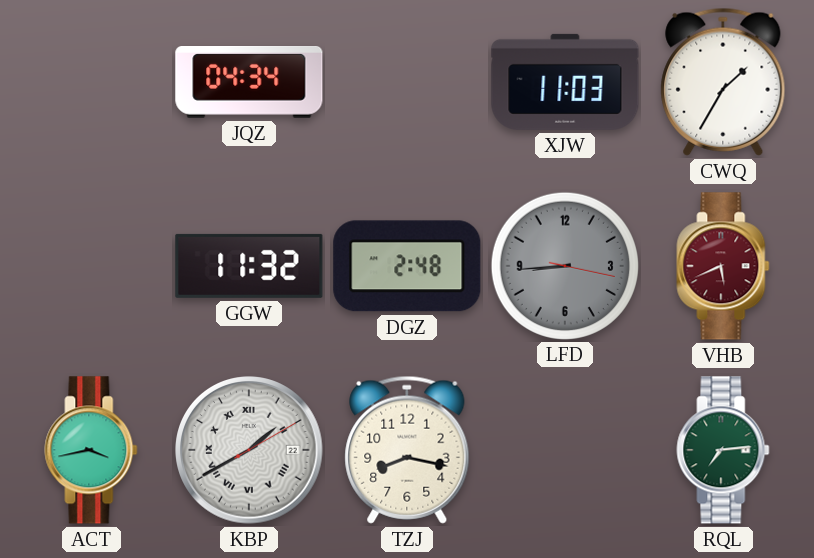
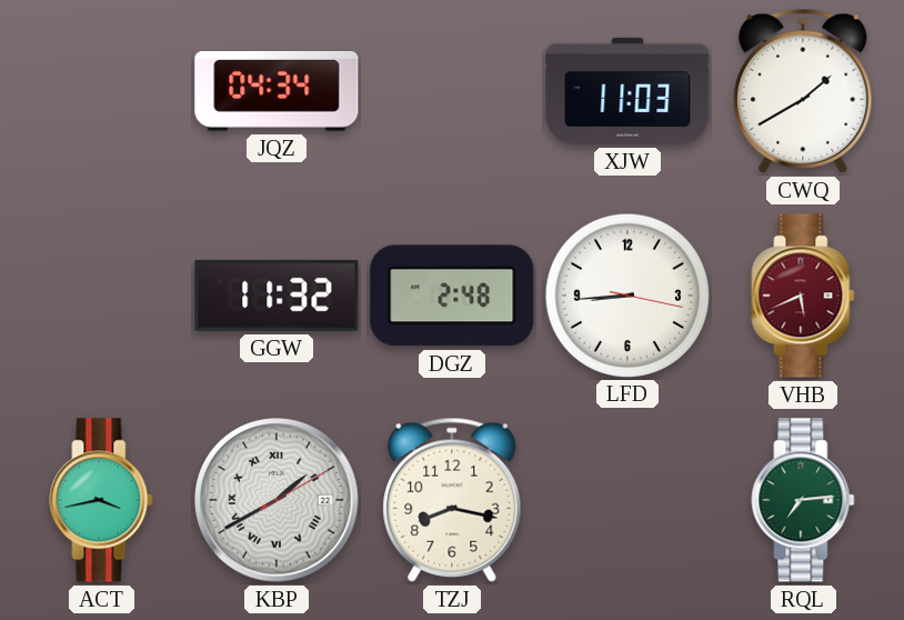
CWQ: 1:35 -> 1:40
LFD dial: grey -> white
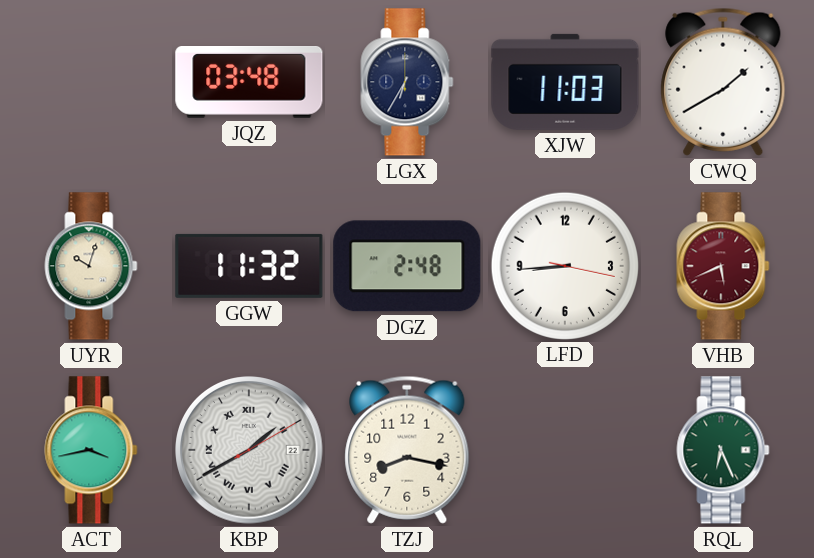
JQZ: 04:34 -> 03:48
LGX: none -> 6:35
UYR: none -> 10:03
RQL: 7:14 -> 6:26
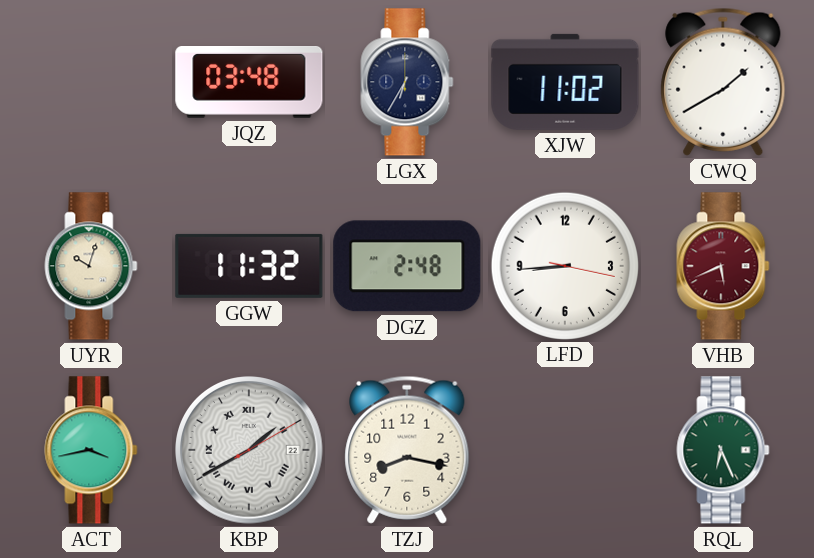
XJW: 11:03 -> 11:02
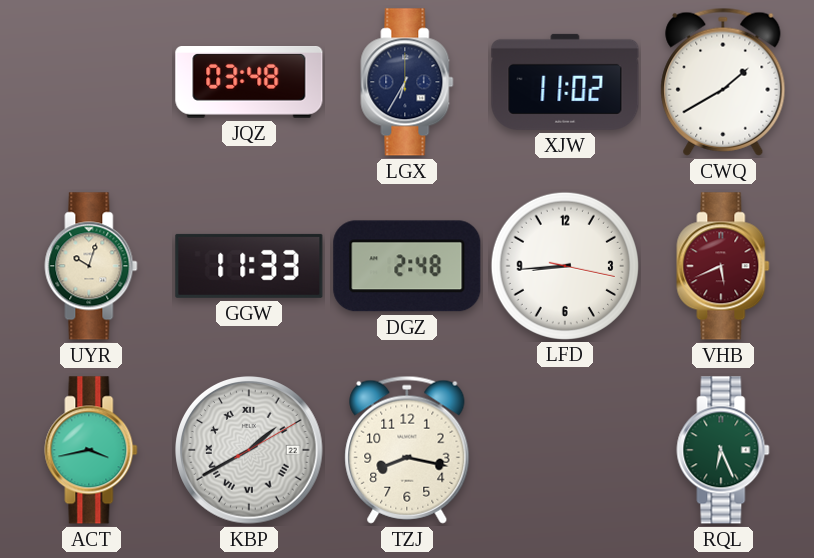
GGW: 11:32 -> 11:33
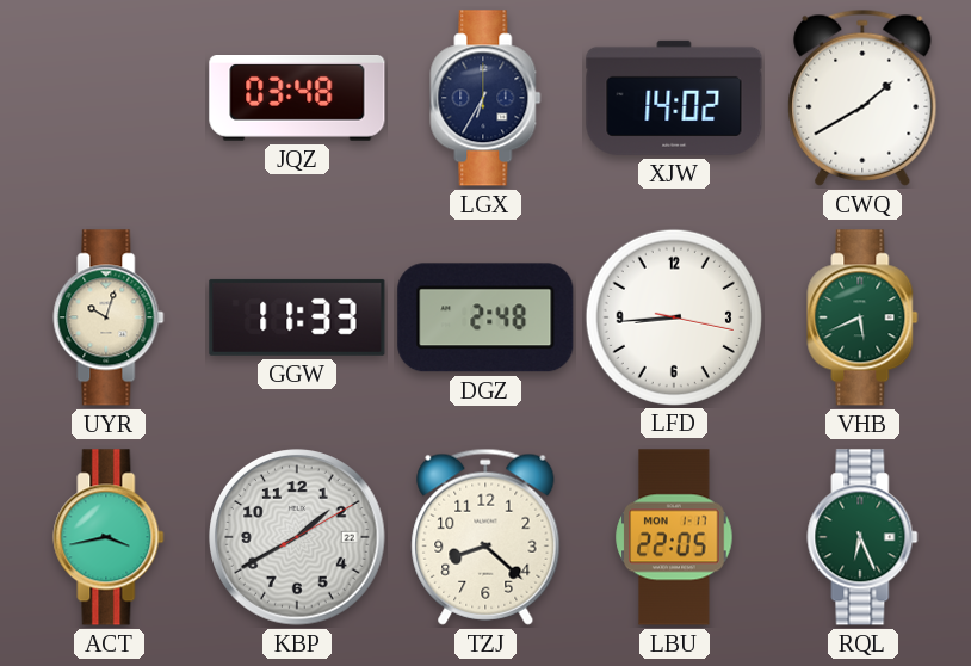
XJW: 11:02 -> 14:02
VHB dial: burgundy -> green
KBP numerals: Roman -> Arabic
TZJ: 8:17 -> 8:22
LBU: none -> 22:05
